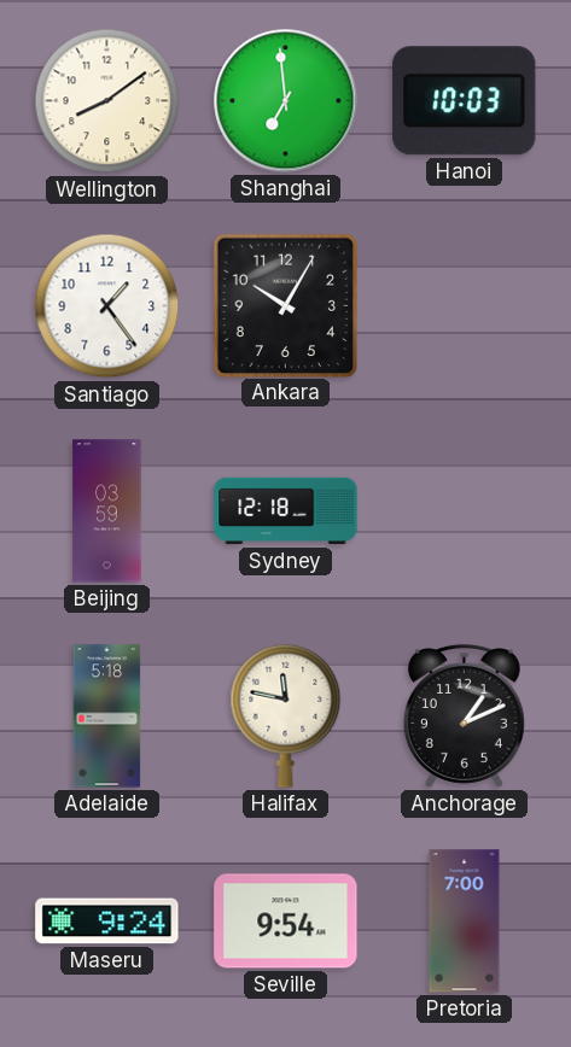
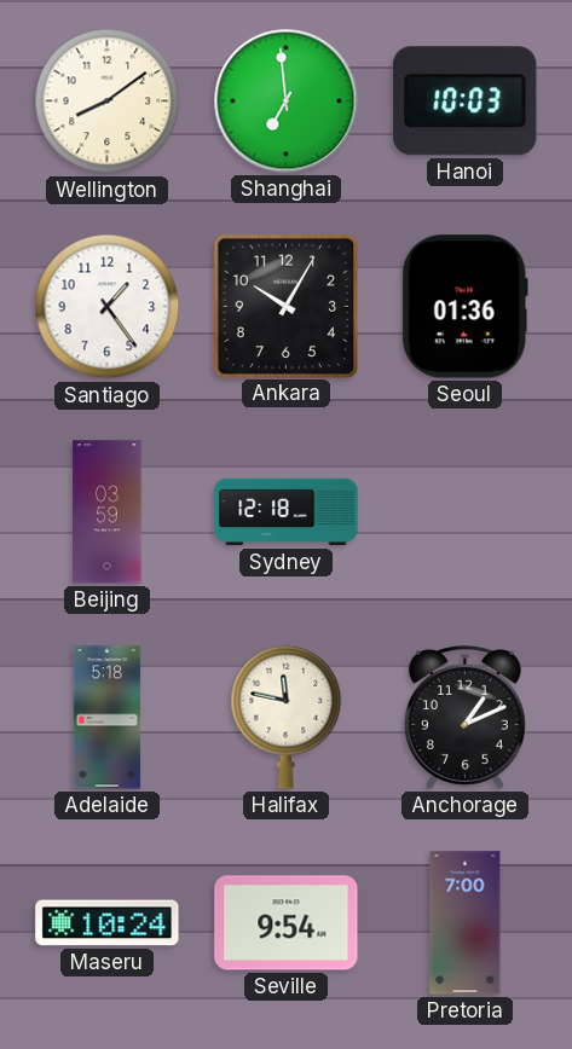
Seoul: none -> 01:36
Maseru: 9:24 -> 10:24
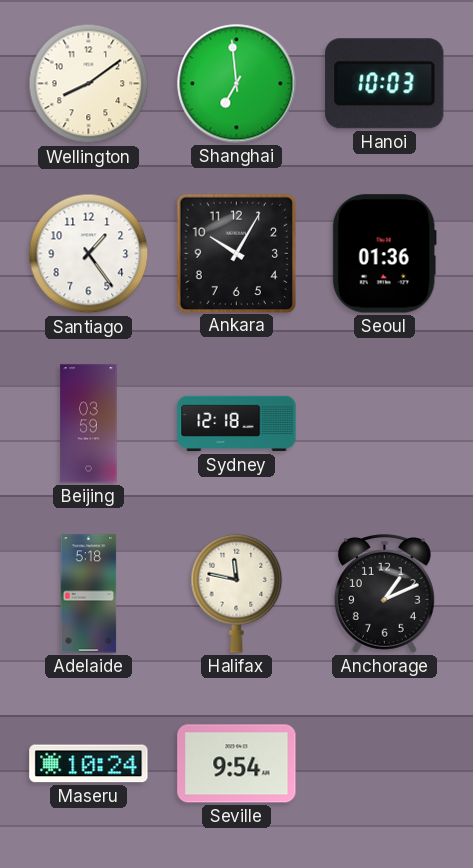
Pretoria: 7:00 -> none
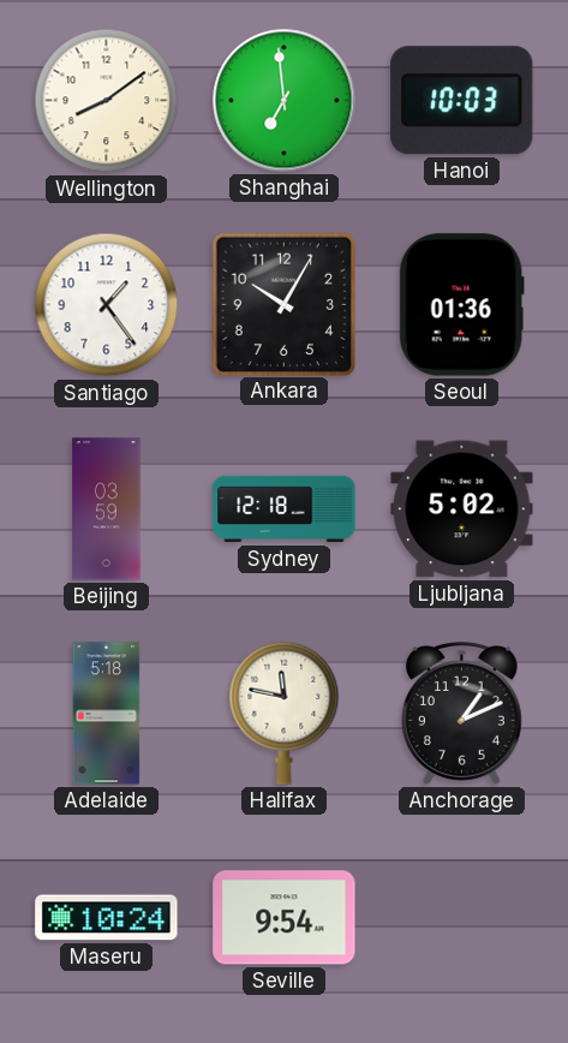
Ljubljana: none -> 5:02
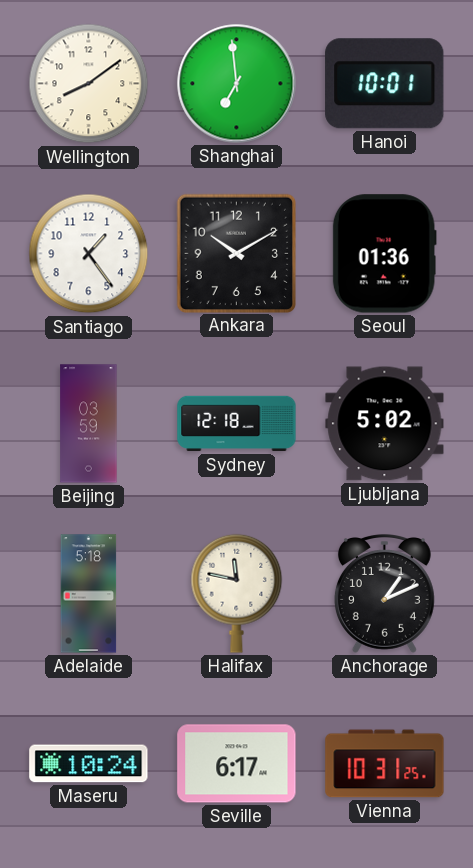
Hanoi: 10:03 -> 10:01
Ankara: 10:05 -> 10:10
Seville: 9:54 -> 6:17
Vienna: none -> 10:31
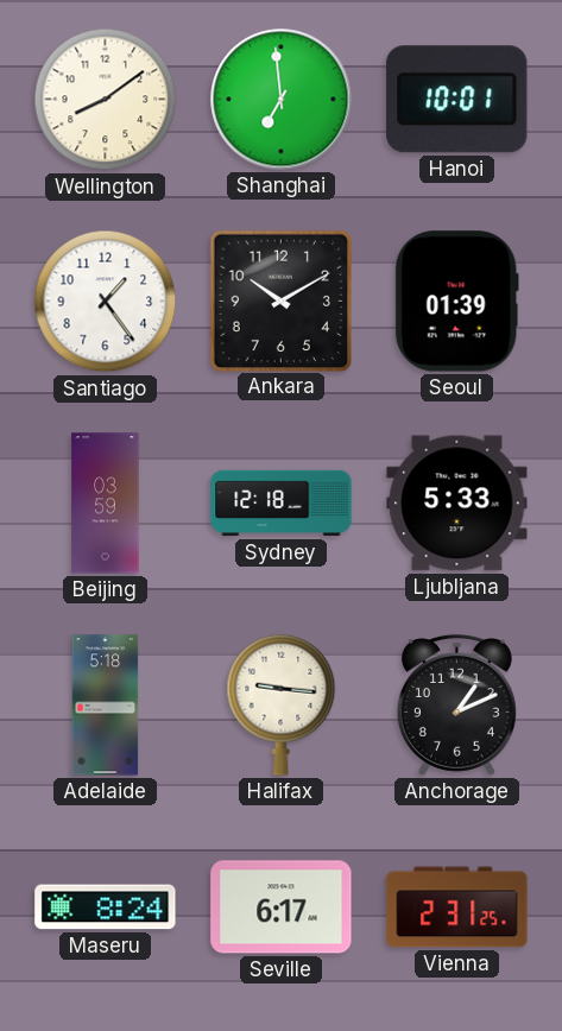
Seoul: 01:36 -> 01:39
Ljubljana: 5:02 -> 5:33
Halifax: 11:47 -> 9:16
Maseru: 10:24 -> 8:24
Vienna: 10:31 -> 2:31
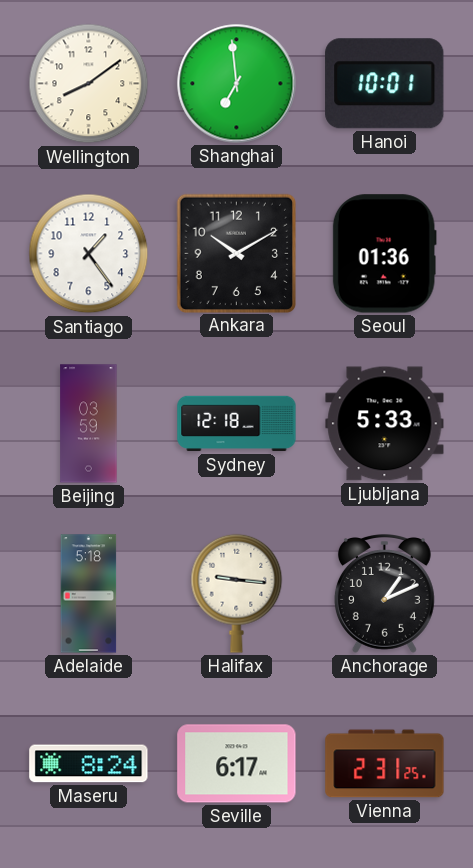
Seoul: 01:39 -> 01:36
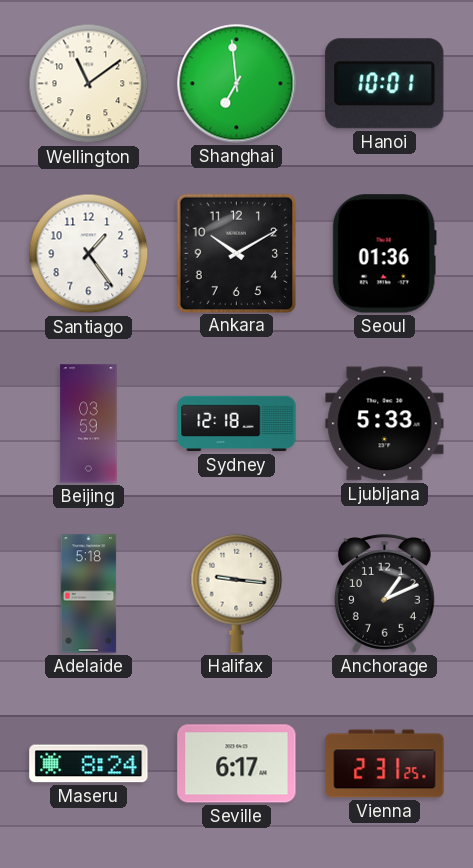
Wellington: 8:09 -> 11:09
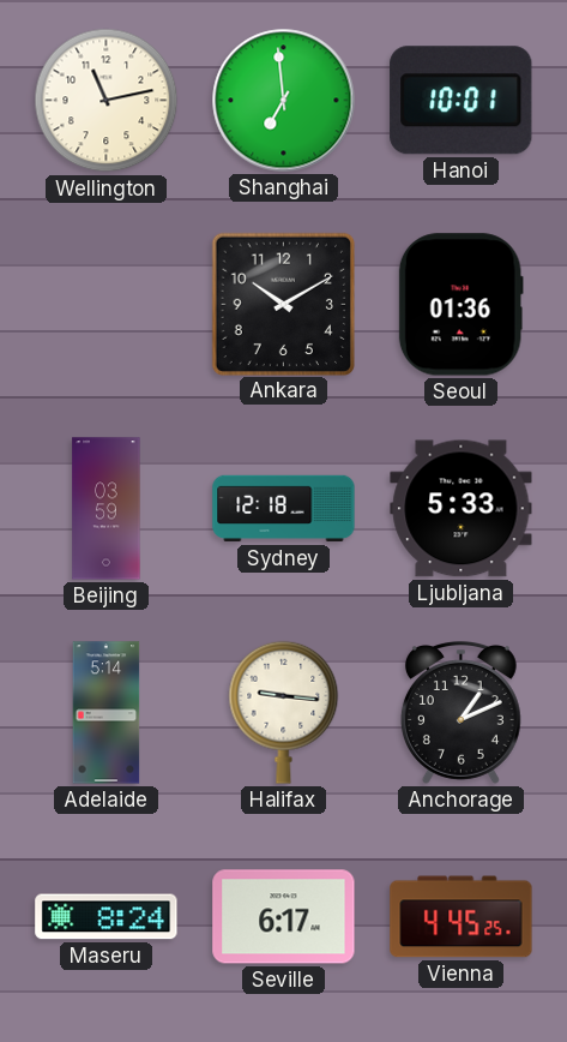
Wellington: 11:09 -> 11:13
Santiago: 1:24 -> none
Adelaide: 5:18 -> 5:14
Vienna: 2:31 -> 4:45
